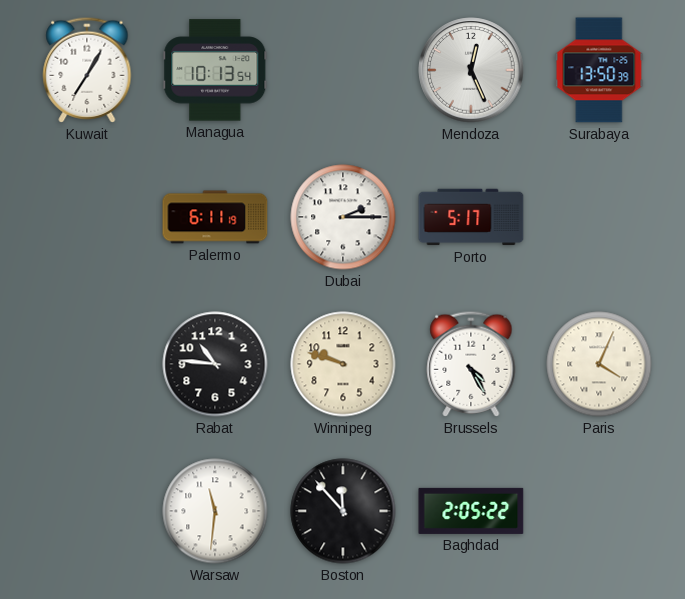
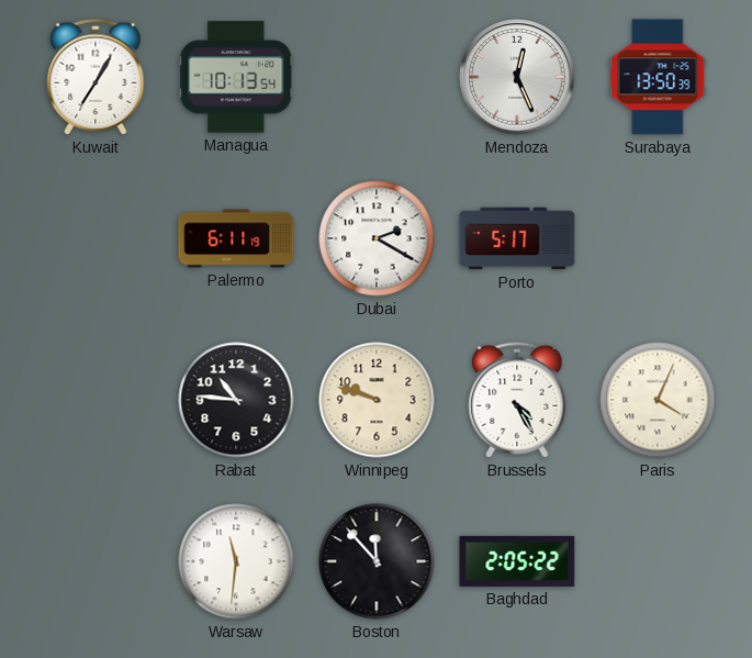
Dubai: 2:15 -> 2:20
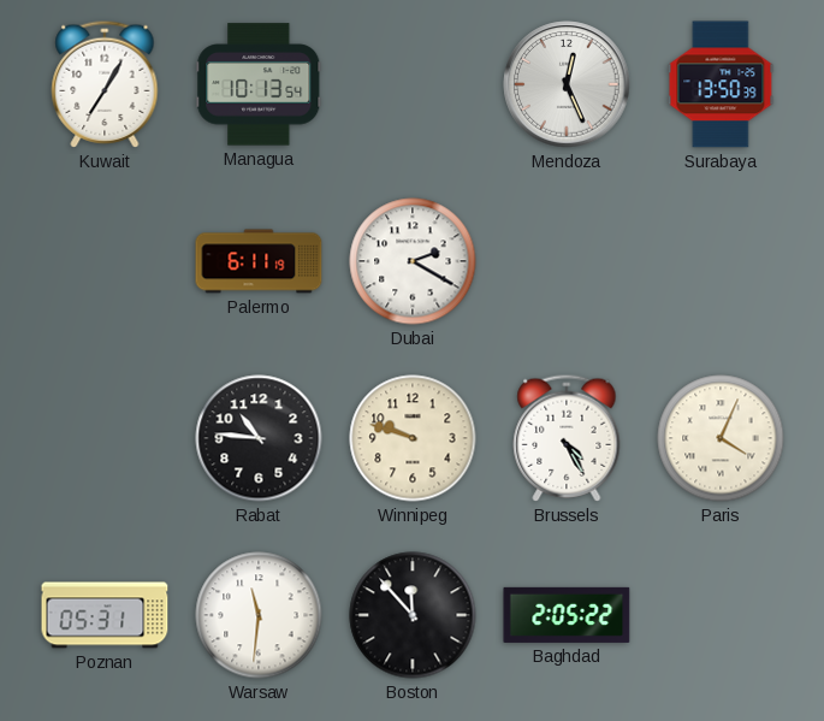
Porto: 5:17 -> none
Poznan: none -> 05:31
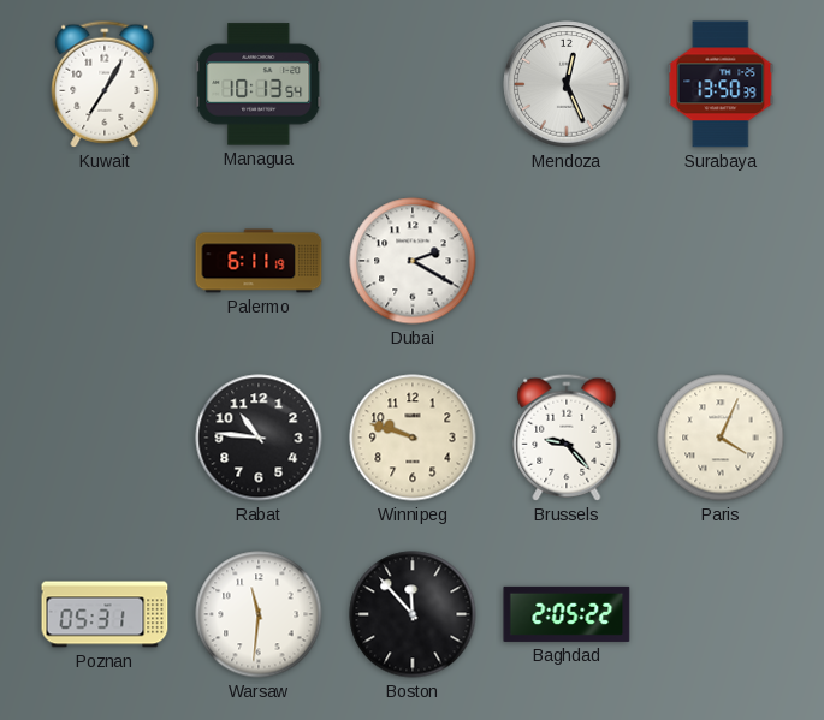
Brussels: 4:25 -> 9:23
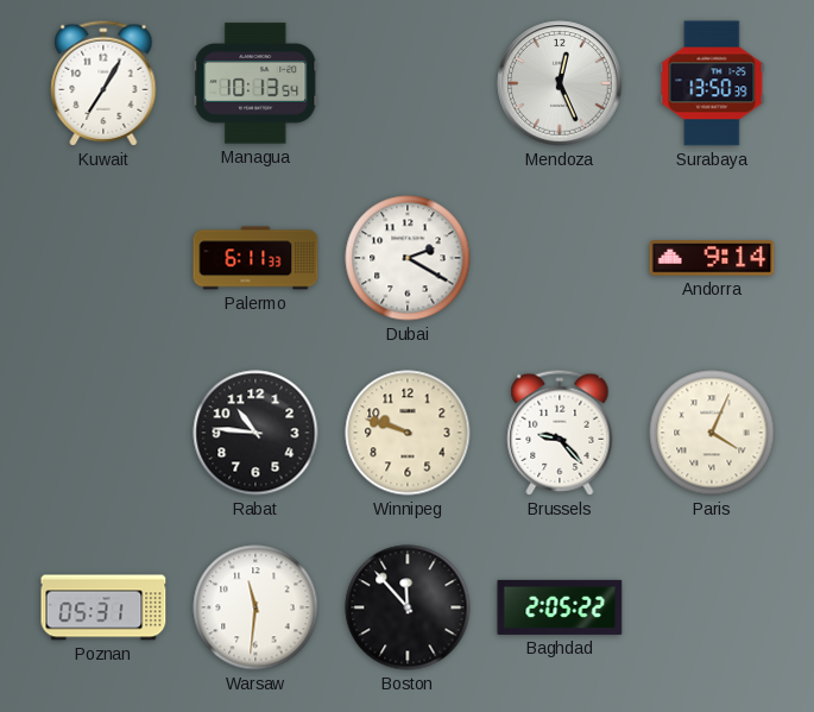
Palermo: 6:11:19 -> 6:11:33
Andorra: none -> 9:14
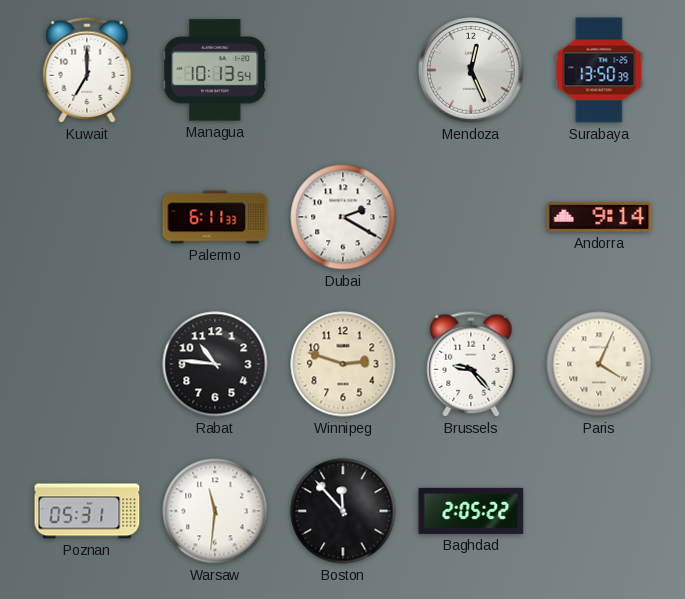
Kuwait: 7:05 -> 7:00
Winnipeg: 9:48 -> 2:48
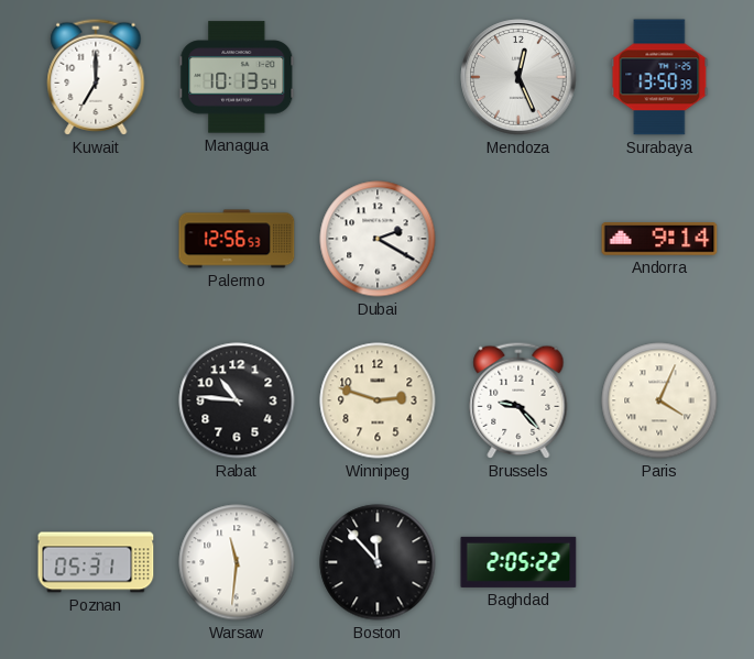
Palermo: 6:11 -> 12:56
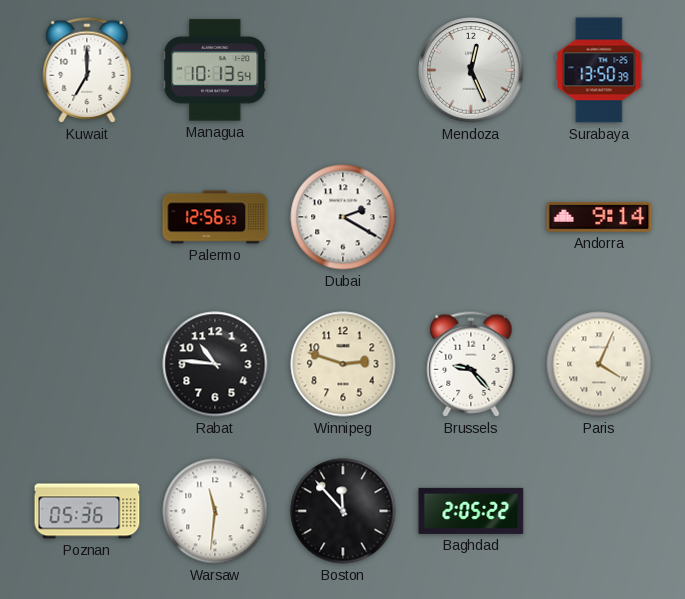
Poznan: 05:31 -> 05:36
